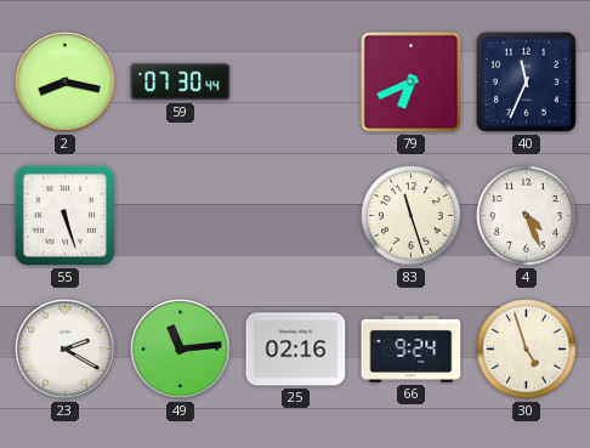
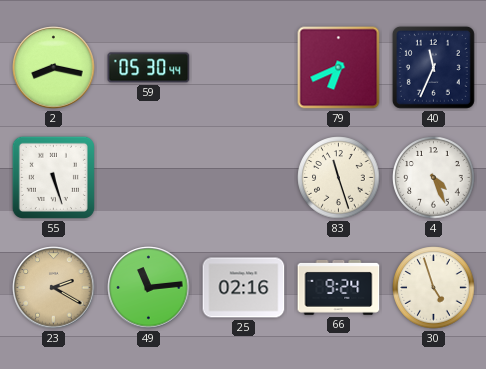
59: 07:30 -> 05:30
23 dial: white -> champagne
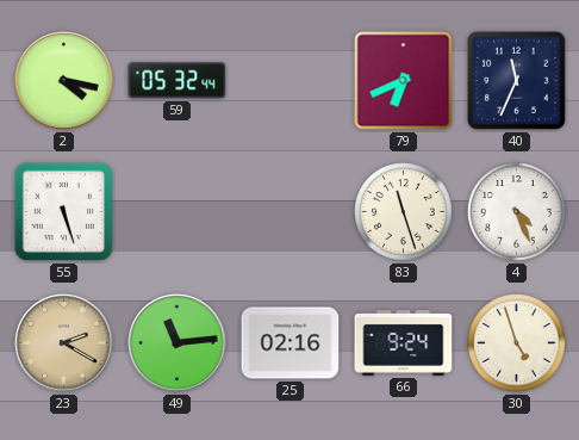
2: 8:17 -> 4:17
59: 05:30 -> 05:32
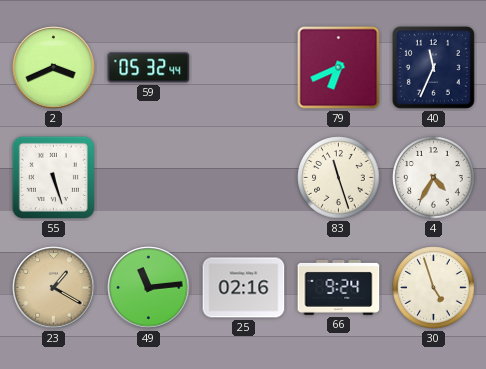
2: 4:17 -> 3:41
4: 4:26 -> 4:35
23: 2:20 -> 1:20
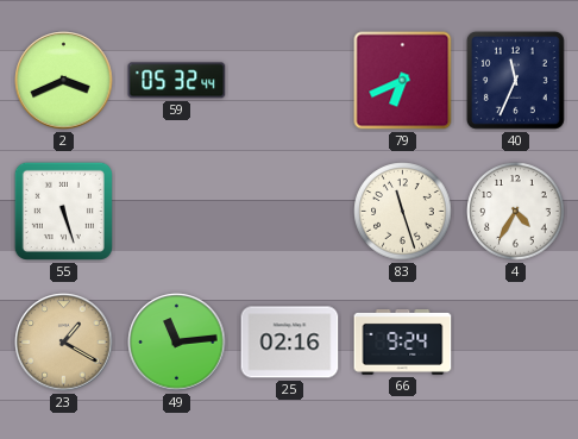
30: 4:57 -> none
